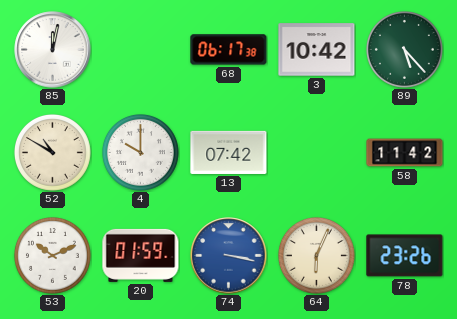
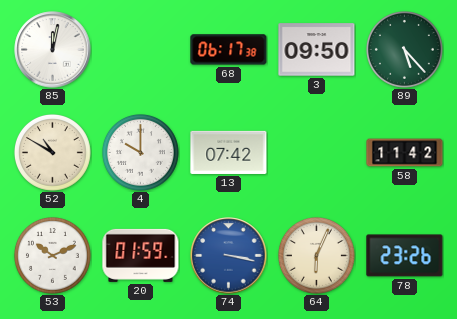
3: 10:42 -> 09:50
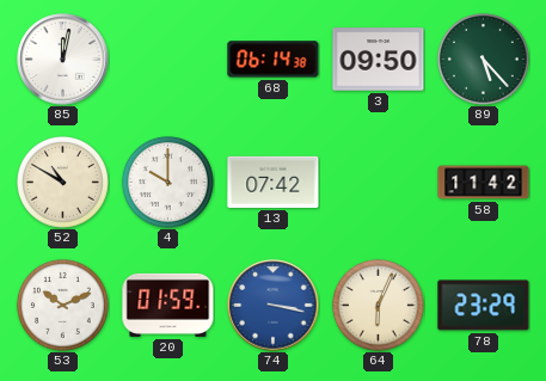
68: 06:17 -> 06:14
78: 23:26 -> 23:29
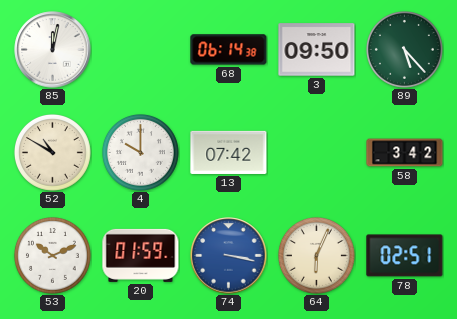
58: 11:42 -> 3:42
78: 23:29 -> 02:51
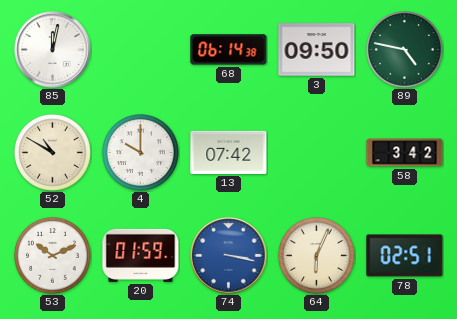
89: 5:23 -> 4:47
